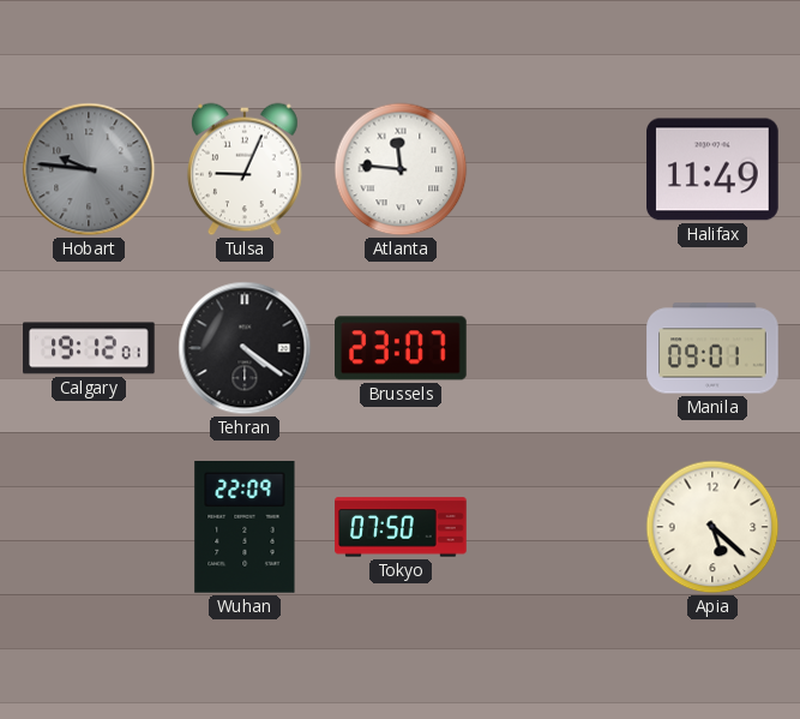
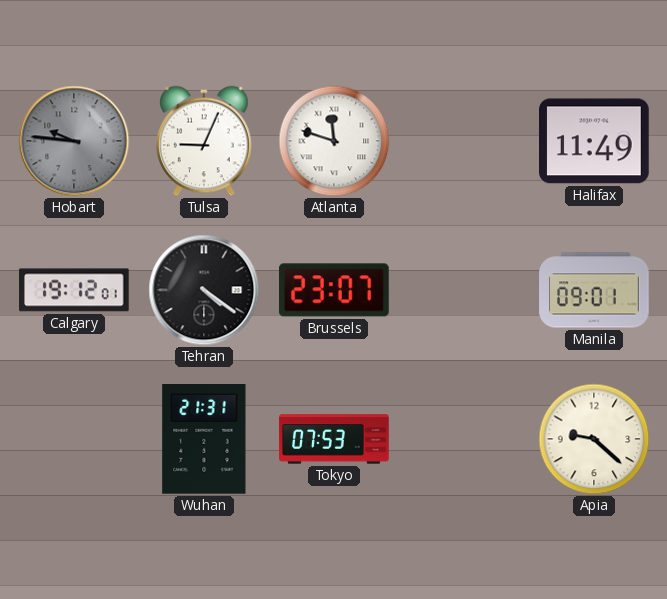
Atlanta: 11:46 -> 11:48
Wuhan: 22:09 -> 21:31
Tokyo: 07:50 -> 07:53
Apia: 5:22 -> 9:22
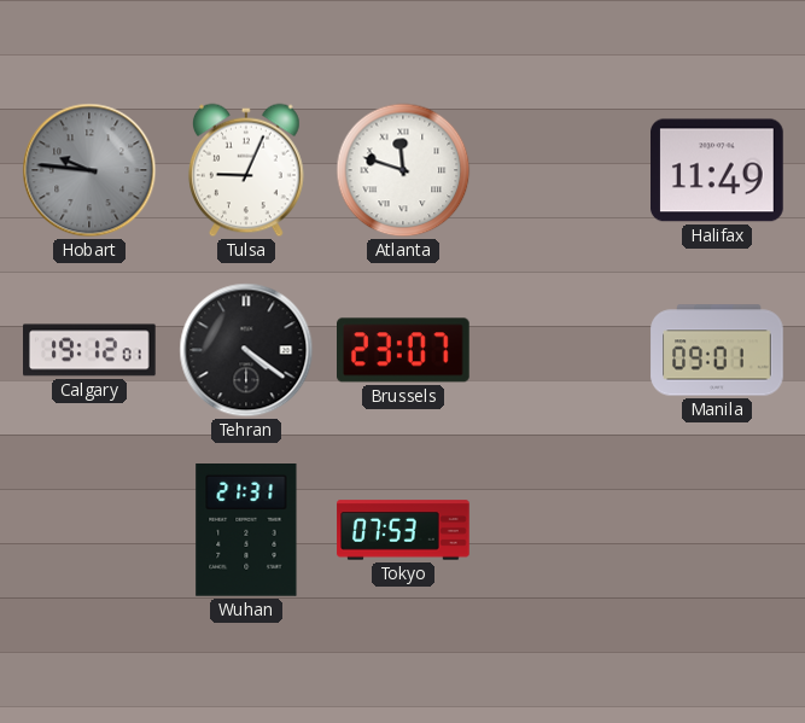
Apia: 9:22 -> none
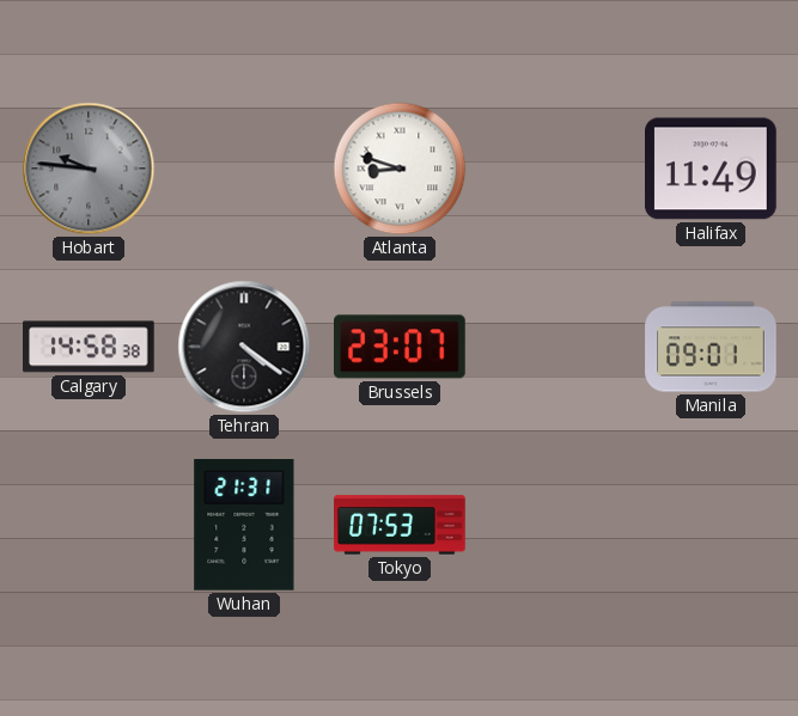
Tulsa: 9:04 -> none
Atlanta: 11:48 -> 8:48
Calgary: 19:12 -> 14:58
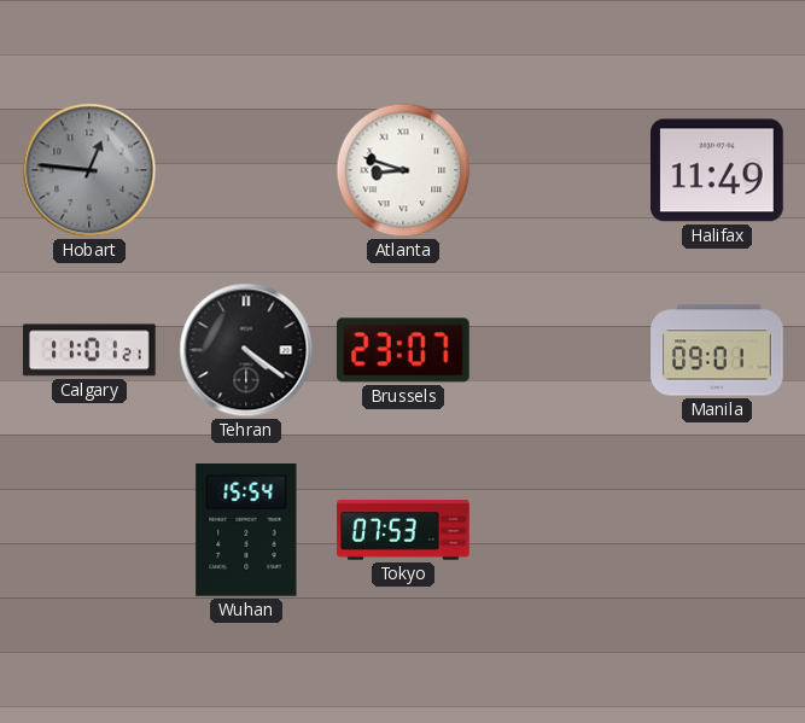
Hobart: 9:46 -> 12:46
Calgary: 14:58 -> 11:01
Wuhan: 21:31 -> 15:54
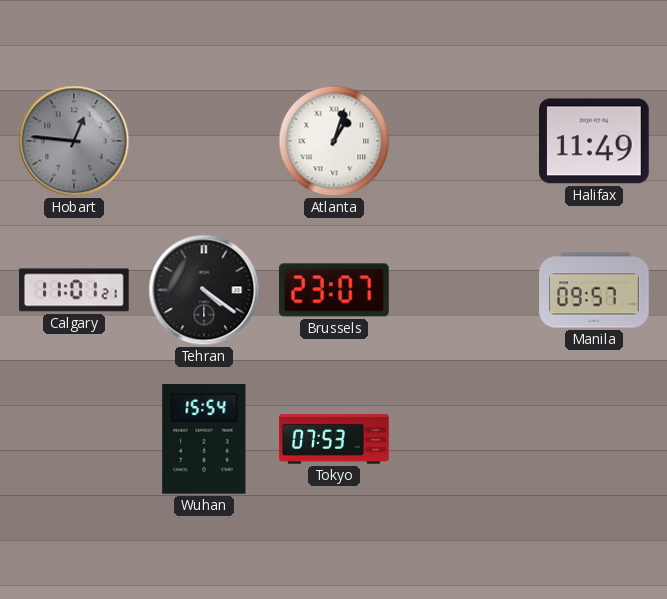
Atlanta: 8:48 -> 1:03
Manila: 09:01 -> 09:57
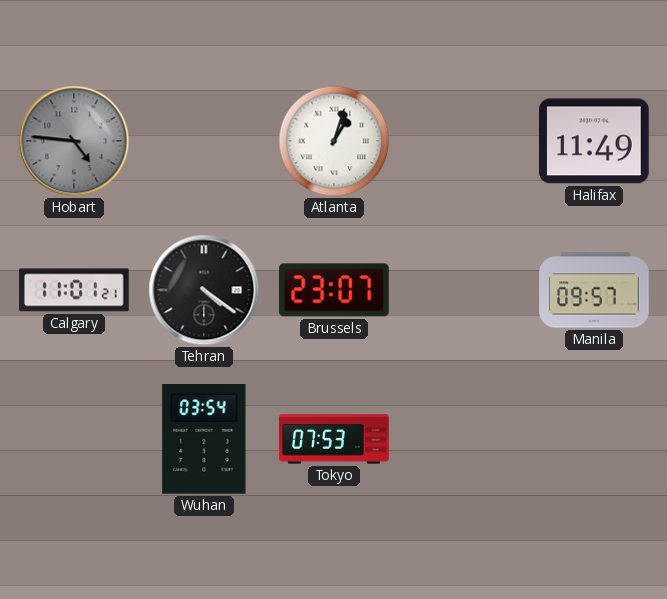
Hobart: 12:46 -> 4:46
Wuhan: 15:54 -> 03:54
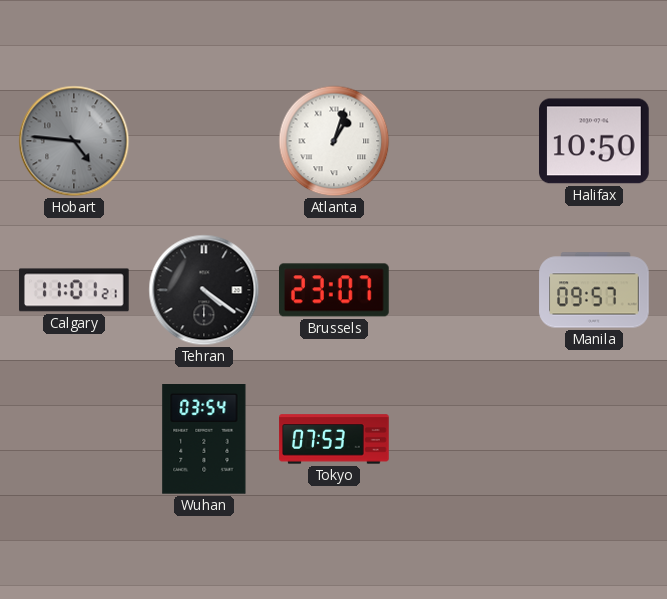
Halifax: 11:49 -> 10:50
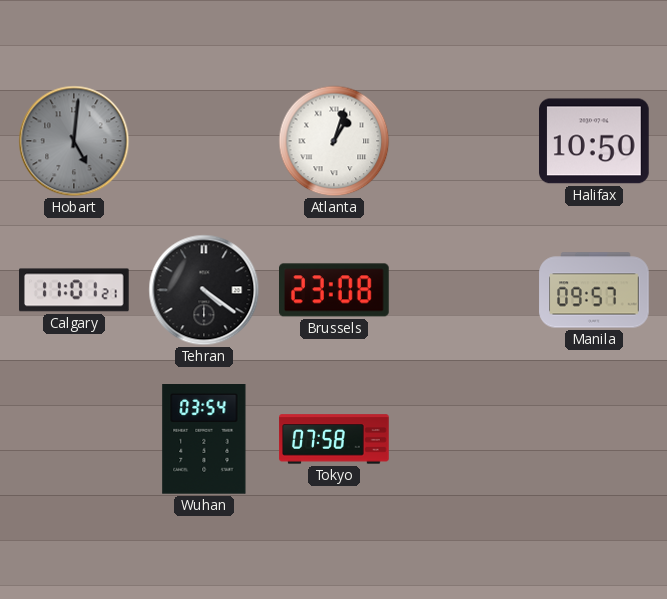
Hobart: 4:46 -> 5:01
Brussels: 23:07 -> 23:08
Tokyo: 07:53 -> 07:58
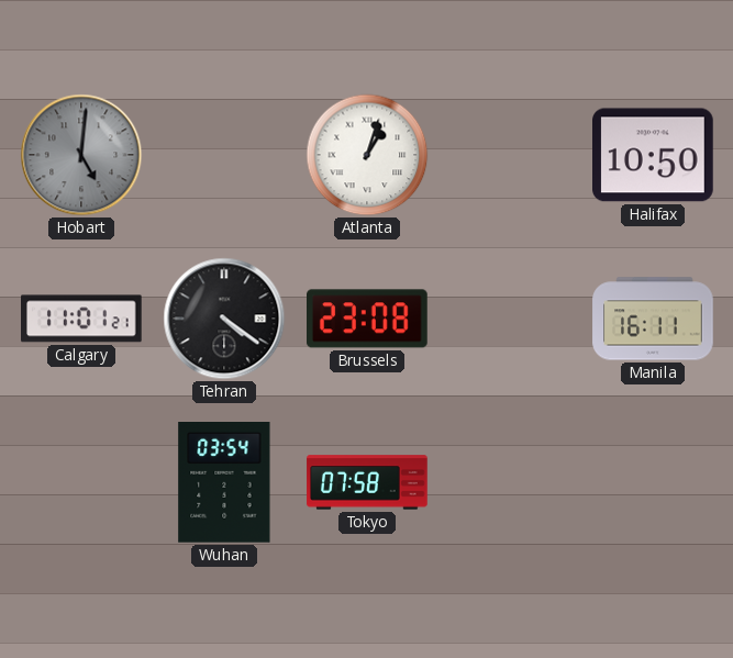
Manila: 09:57 -> 16:11
